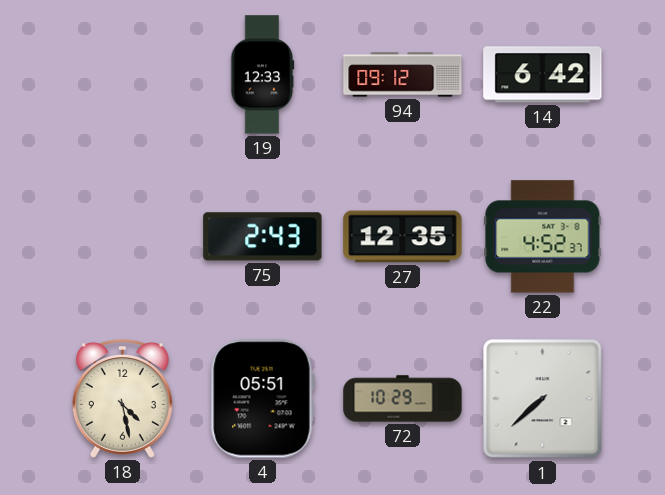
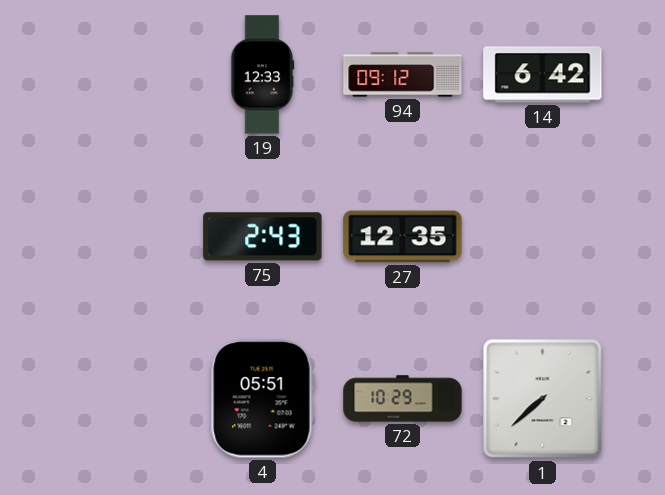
22: 4:52 -> none
18: 4:28 -> none
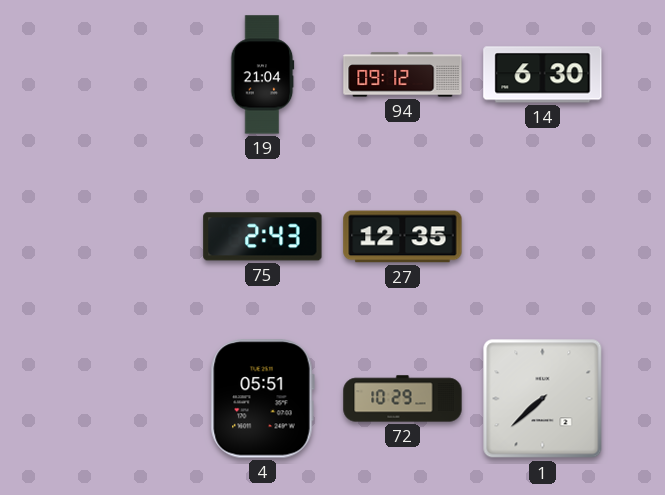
19: 12:33 -> 21:04
14: 6:42 -> 6:30
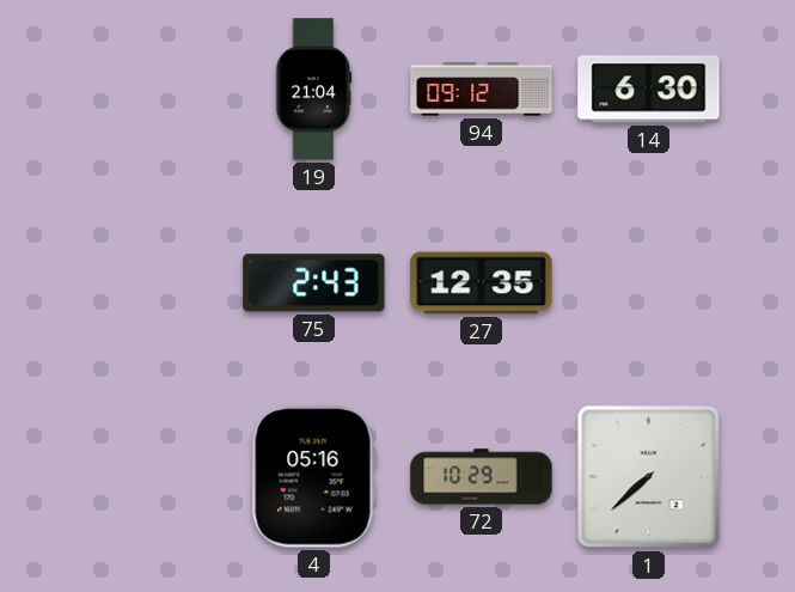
4: 05:51 -> 05:16
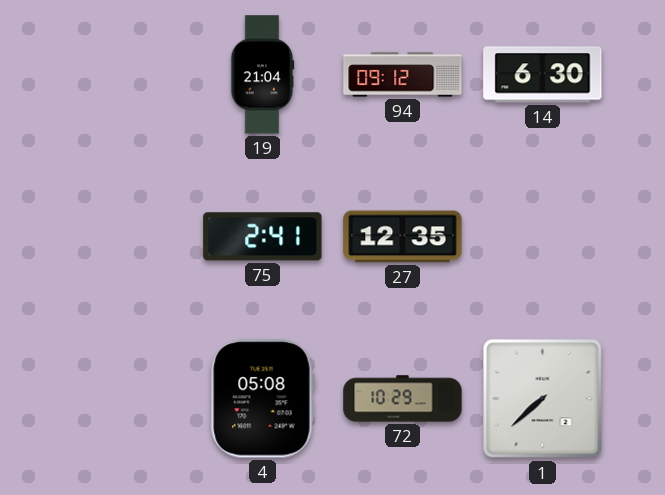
75: 2:43 -> 2:41
4: 05:16 -> 05:08
